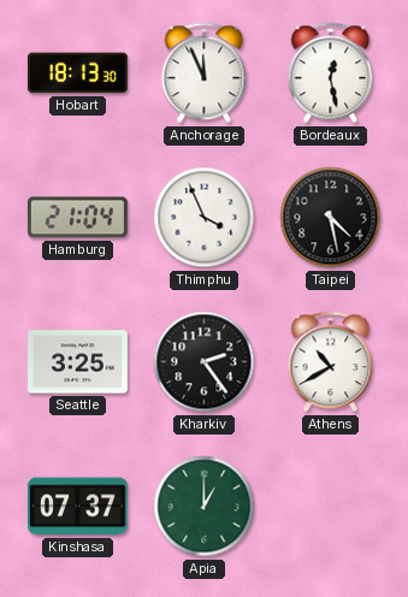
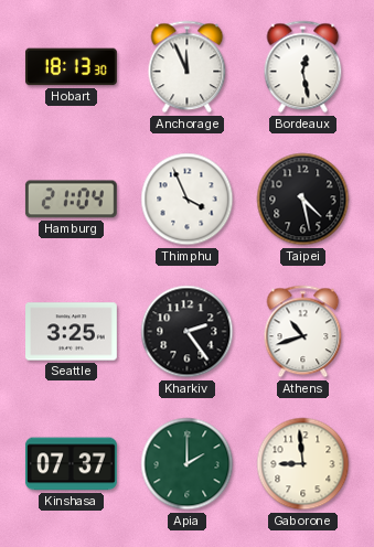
Athens: 10:40 -> 10:42
Apia: 1:00 -> 2:00
Gaborone: none -> 8:59
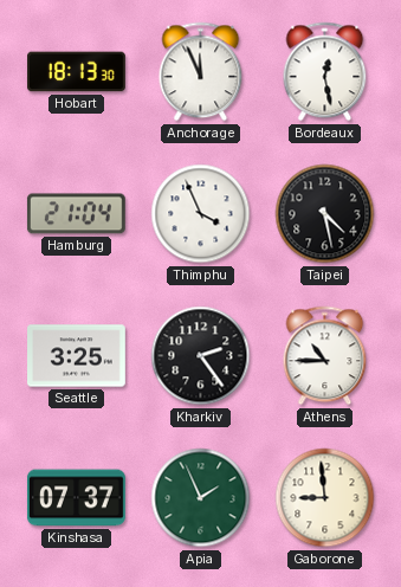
Athens: 10:42 -> 10:45
Apia: 2:00 -> 1:56
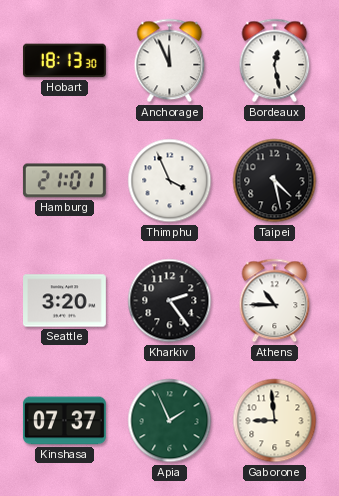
Hamburg: 21:04 -> 21:01
Seattle: 3:25 -> 3:20
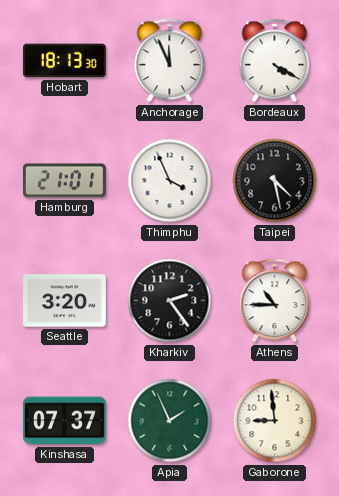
Bordeaux: 12:28 -> 4:20
